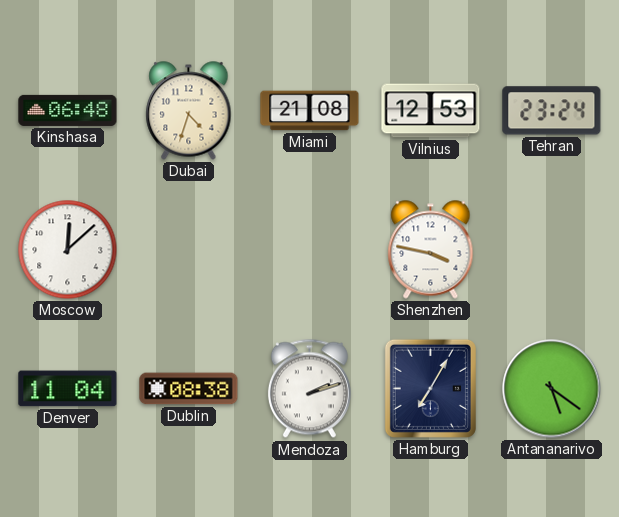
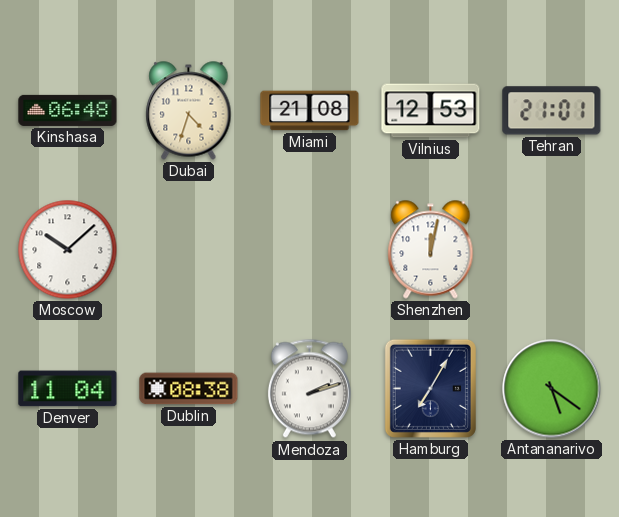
Tehran: 23:24 -> 21:01
Moscow: 12:08 -> 10:08
Shenzhen: 3:47 -> 12:02
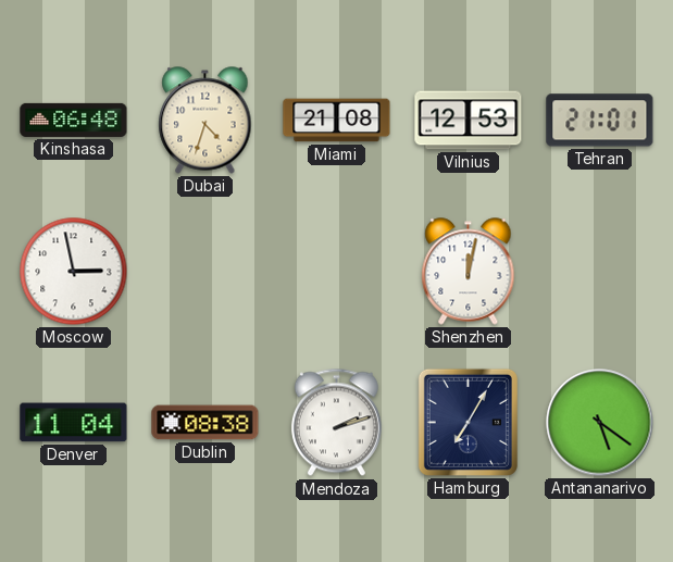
Moscow: 10:08 -> 2:58
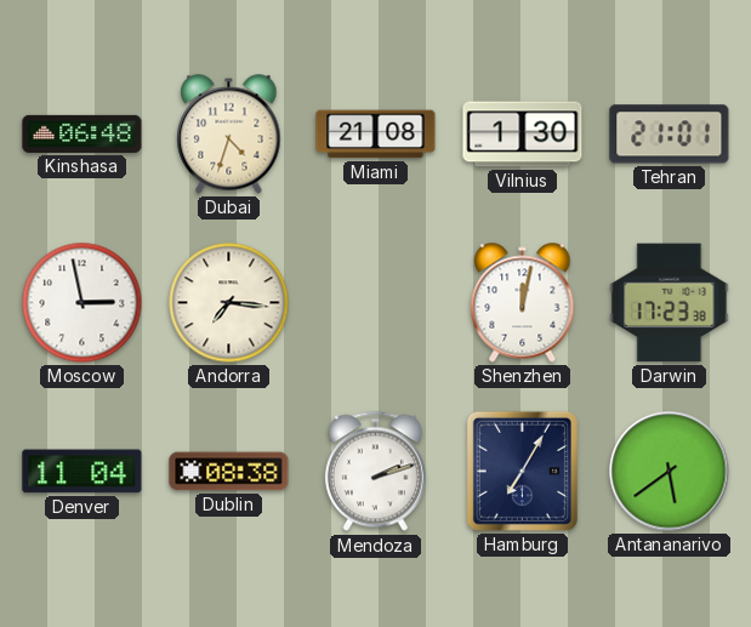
Vilnius: 12:53 -> 1:30
Andorra: none -> 7:16
Darwin: none -> 17:23
Antananarivo: 5:21 -> 5:39
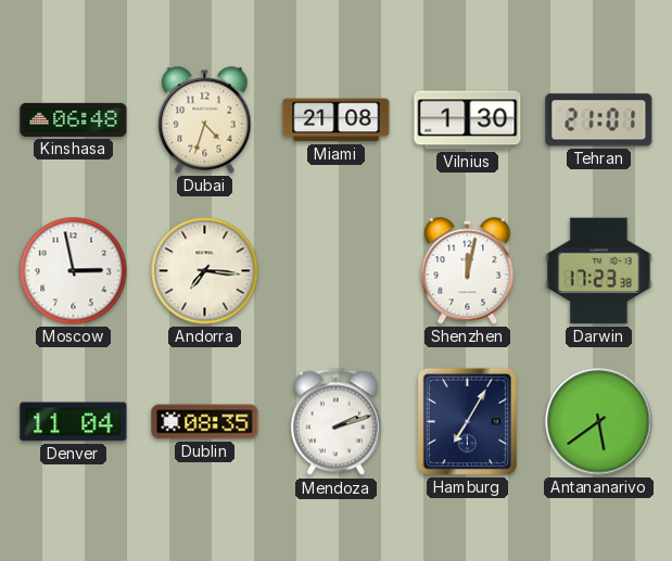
Dublin: 08:38 -> 08:35
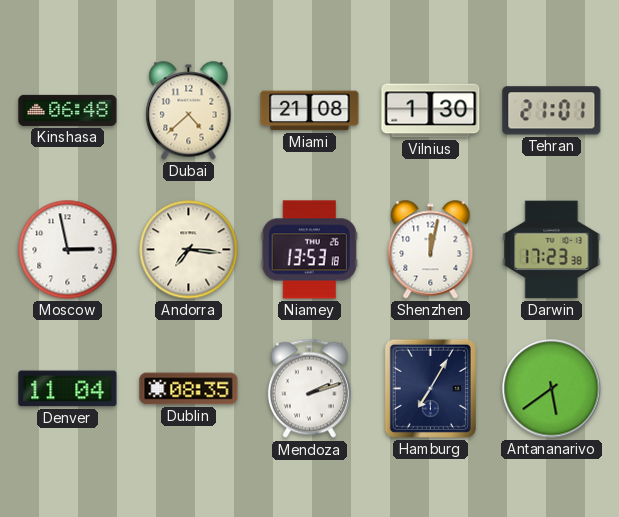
Dubai: 4:33 -> 4:38
Niamey: none -> 13:53
